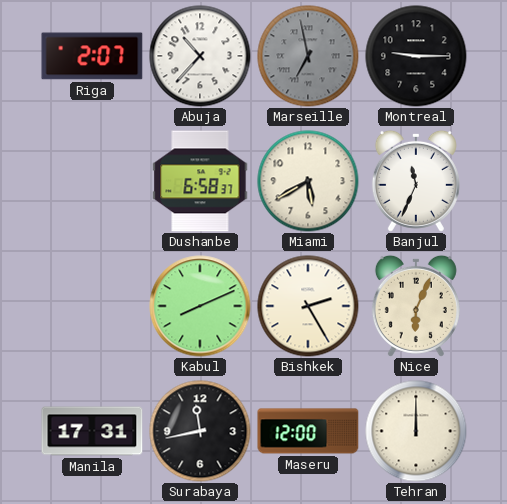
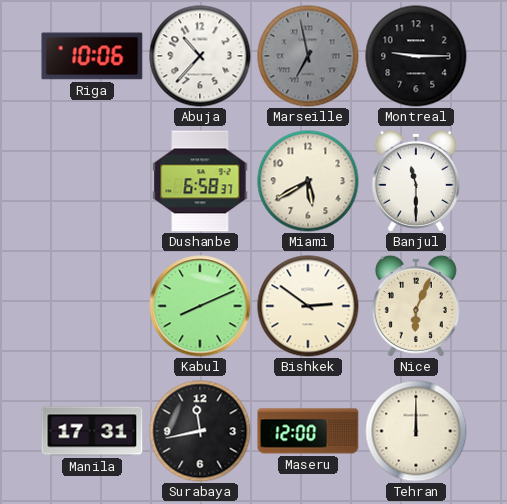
Riga: 2:07 -> 10:06
Banjul: 11:34 -> 11:30
Bishkek: 2:25 -> 2:51
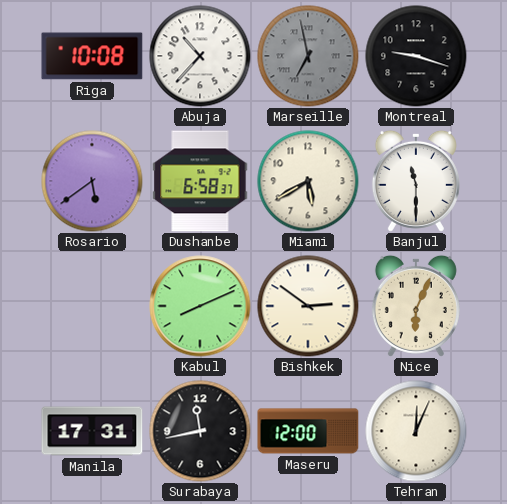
Riga: 10:06 -> 10:08
Montreal: 9:15 -> 9:18
Rosario: none -> 5:39
Tehran: 12:00 -> 12:04
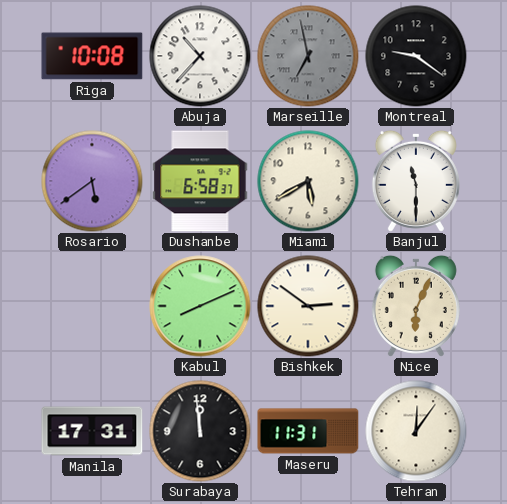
Montreal: 9:18 -> 9:21
Surabaya: 11:43 -> 11:59
Maseru: 12:00 -> 11:31
Tehran: 12:04 -> 12:06
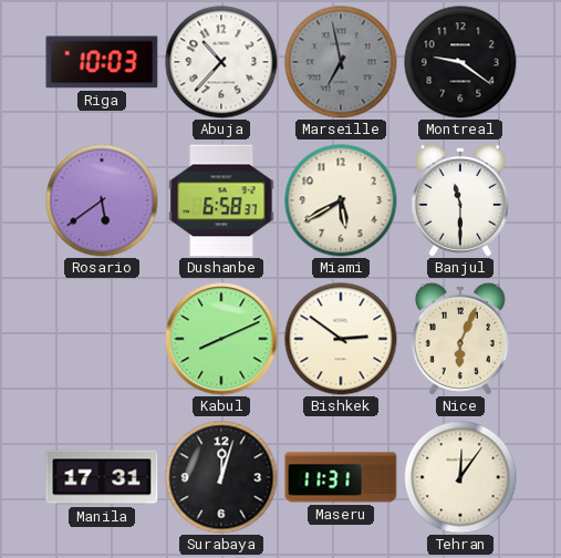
Riga: 10:08 -> 10:03
Surabaya: 11:59 -> 12:03
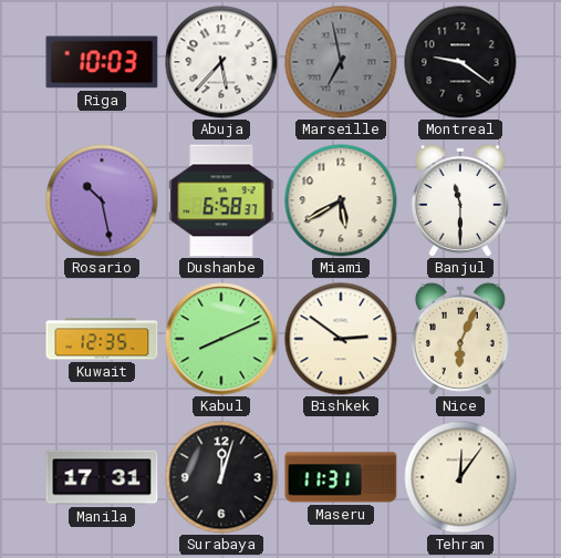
Abuja: 10:37 -> 5:37
Rosario: 5:39 -> 10:28
Kuwait: none -> 12:35
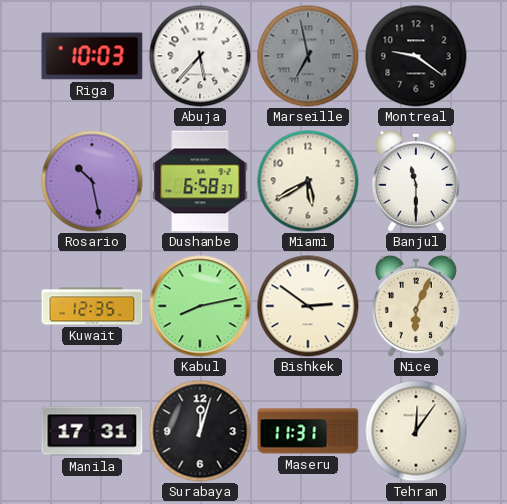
Kabul: 8:11 -> 8:13
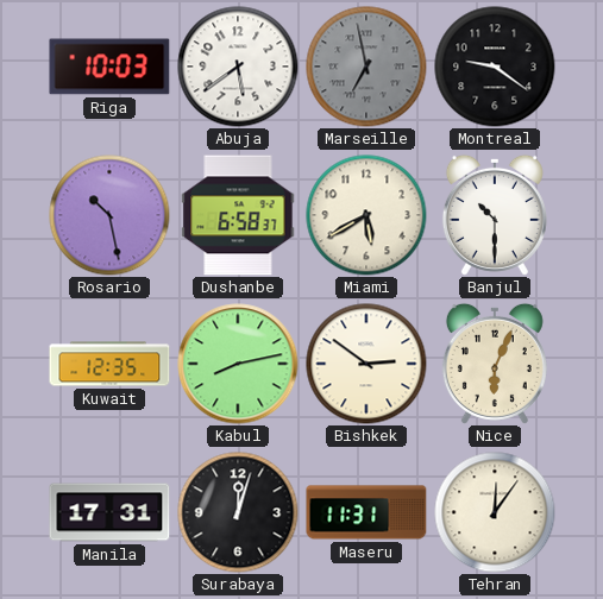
Abuja: 5:37 -> 5:39
Banjul: 11:30 -> 10:30
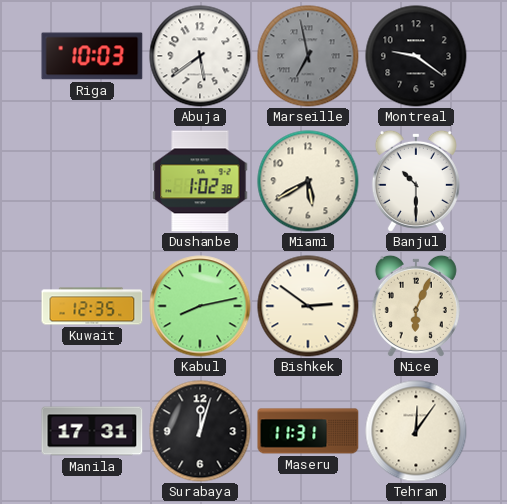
Rosario: 10:28 -> none
Dushanbe: 6:58 -> 1:02
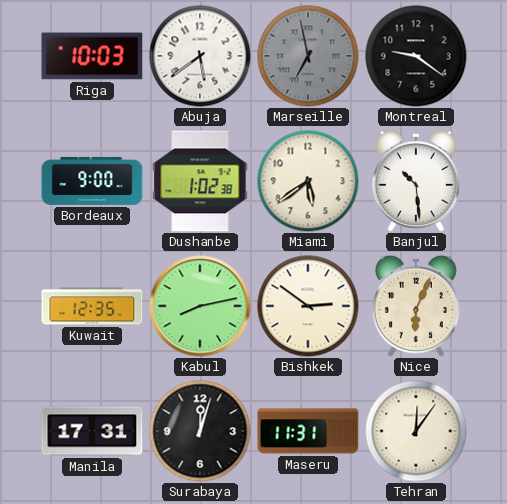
Bordeaux: none -> 9:00
Miami: 5:40 -> 5:39
Banjul: 10:30 -> 10:29
